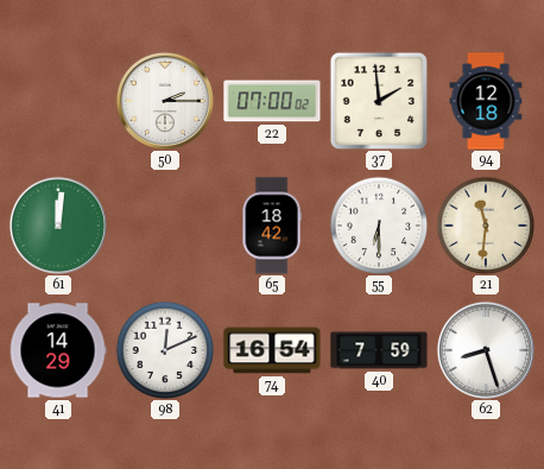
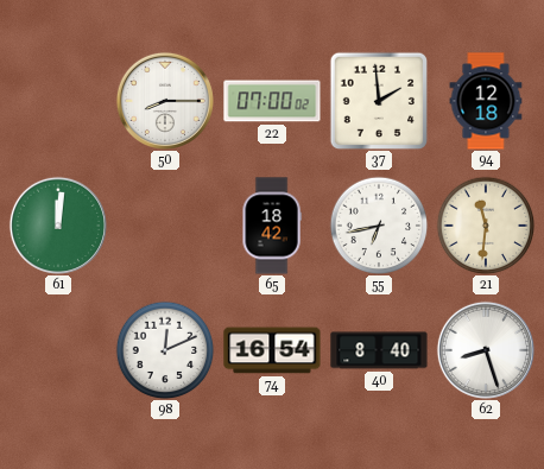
50: 2:15 -> 8:15
55: 6:30 -> 6:43
41: 14:29 -> none
40: 7:59 -> 8:40
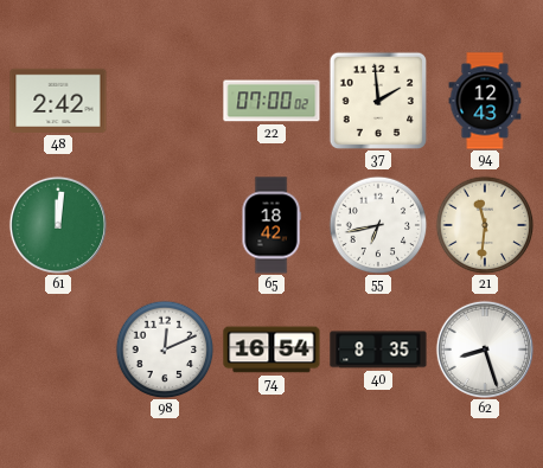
48: none -> 2:42
50: 8:15 -> none
94: 12:18 -> 12:43
40: 8:40 -> 8:35
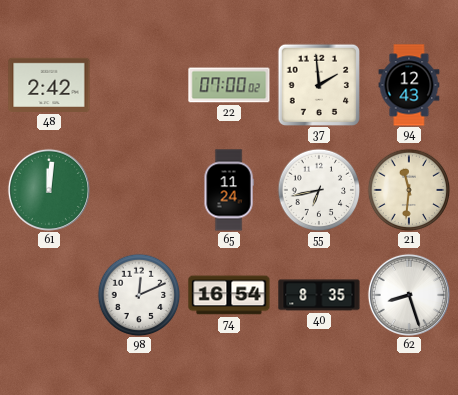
65: 18:42 -> 11:24
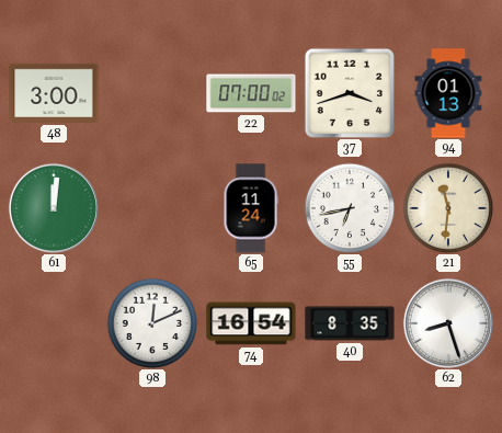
48: 2:42 -> 3:00
37: 1:59 -> 3:42
94: 12:43 -> 01:13
